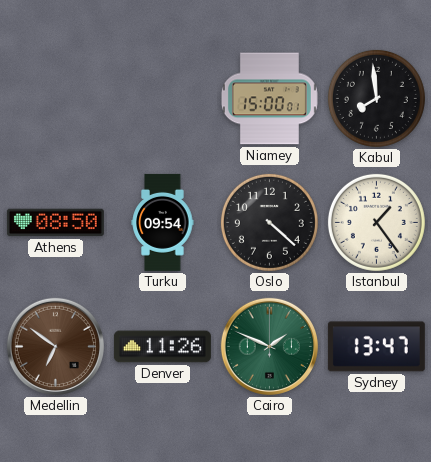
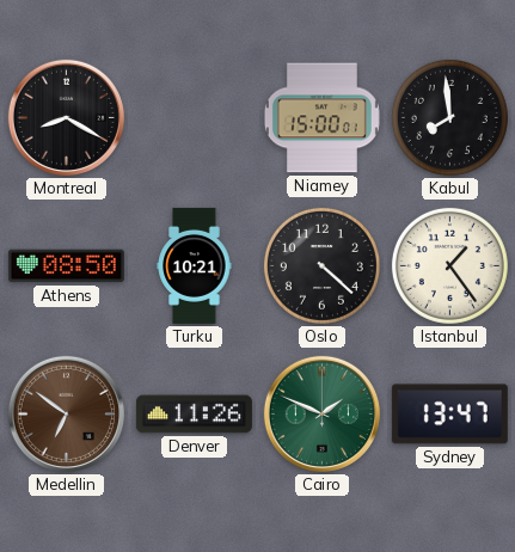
Montreal: none -> 8:20
Turku: 09:54 -> 10:21
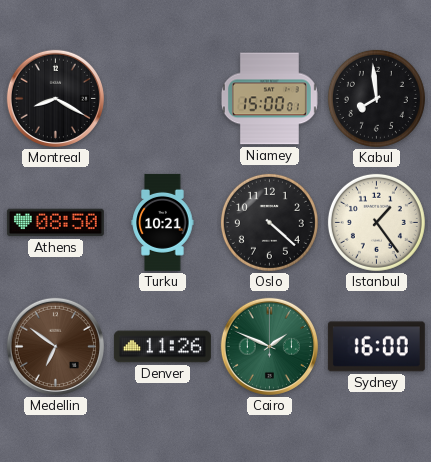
Sydney: 13:47 -> 16:00
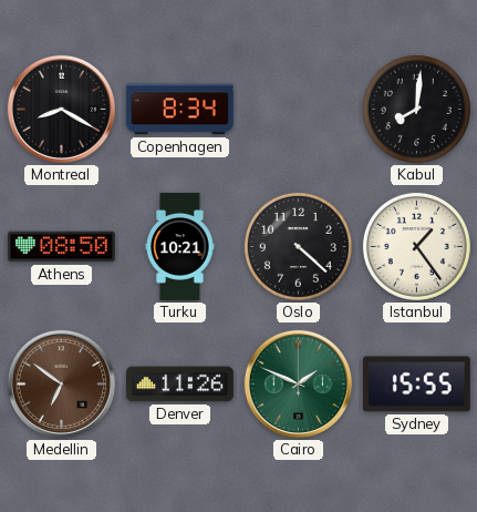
Copenhagen: none -> 8:34
Niamey: 15:00 -> none
Kabul: 7:59 -> 8:01
Sydney: 16:00 -> 15:55
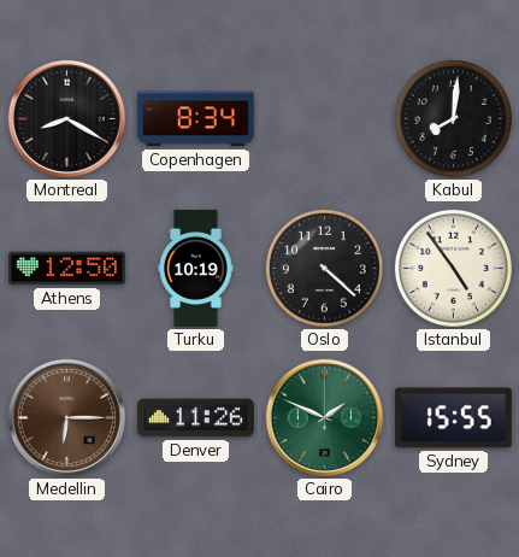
Athens: 08:50 -> 12:50
Turku: 10:21 -> 10:19
Istanbul: 1:24 -> 4:54
Medellin: 6:51 -> 6:15
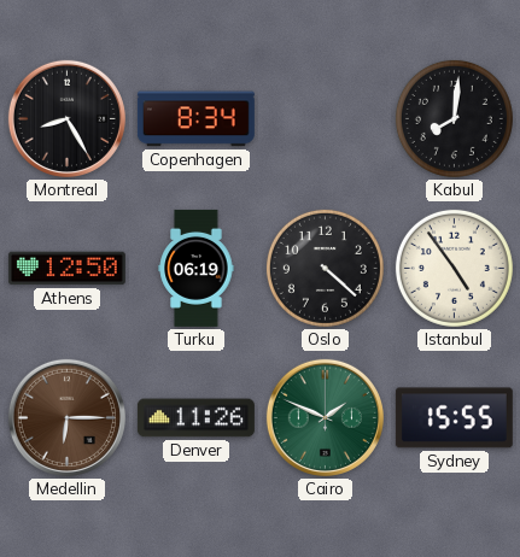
Montreal: 8:20 -> 8:25
Turku: 10:19 -> 06:19
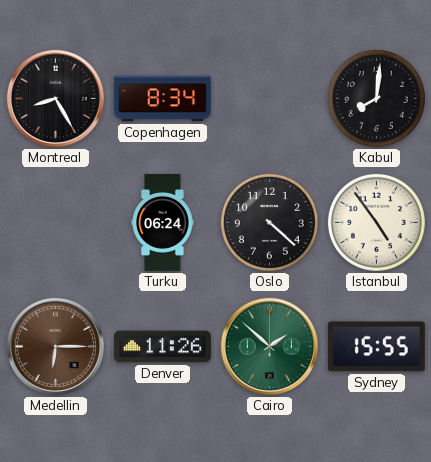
Athens: 12:50 -> none
Turku: 06:19 -> 06:24
Cairo: 1:49 -> 1:52
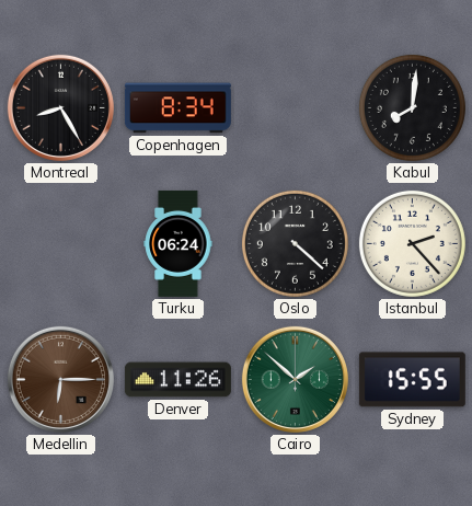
Istanbul: 4:54 -> 2:23
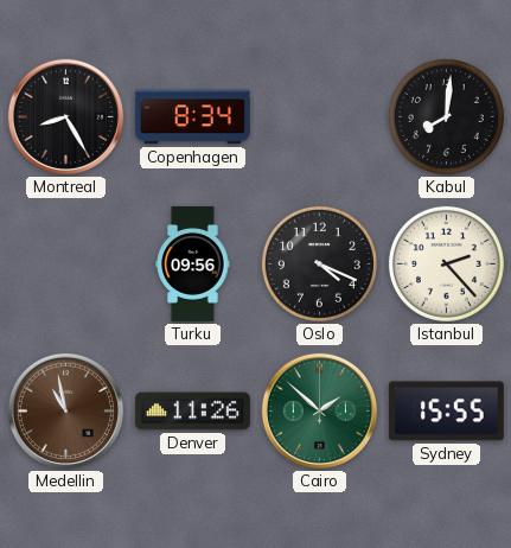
Turku: 06:24 -> 09:56
Oslo: 4:22 -> 4:19
Medellin: 6:15 -> 10:58
